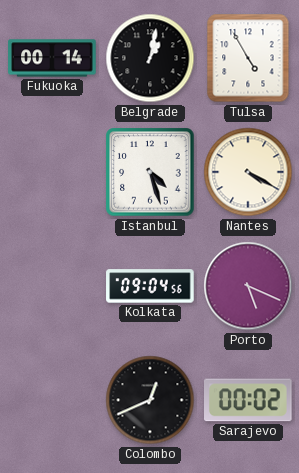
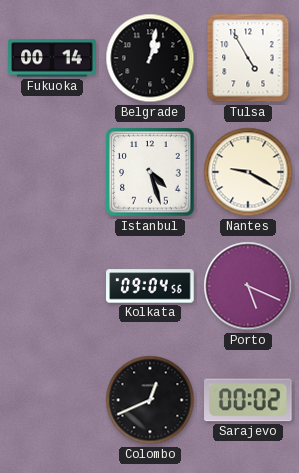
Nantes: 4:20 -> 9:20
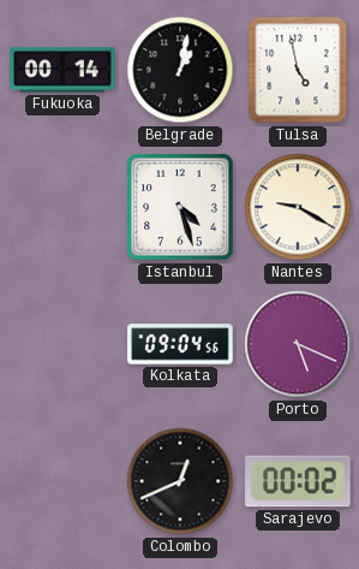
Tulsa: 4:55 -> 4:58
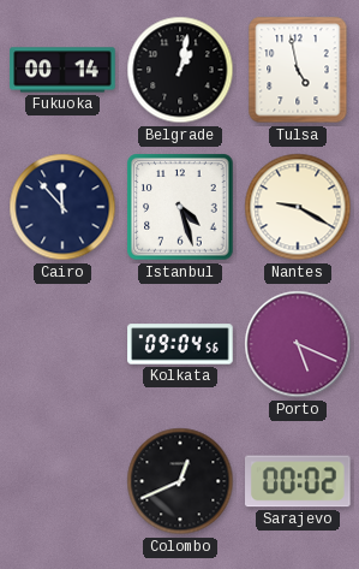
Cairo: none -> 11:53
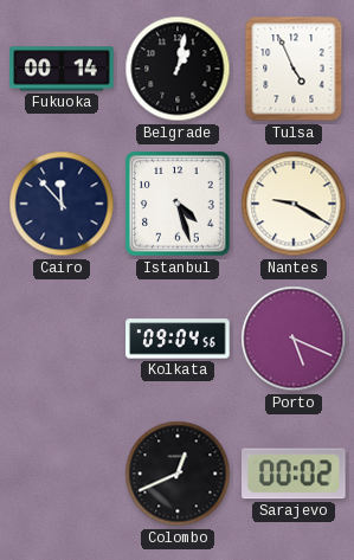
Tulsa: 4:58 -> 4:56
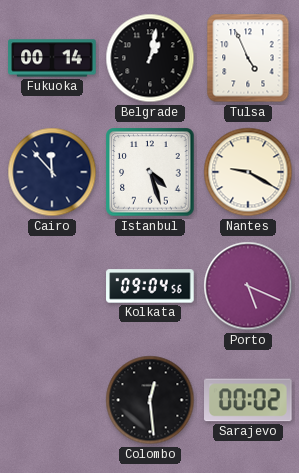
Colombo: 12:41 -> 12:29
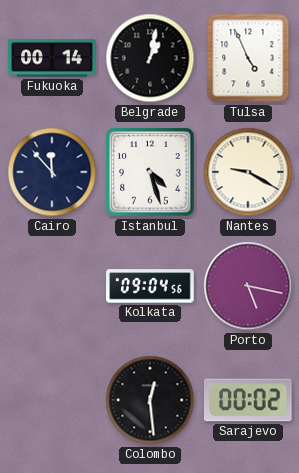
Porto: 5:19 -> 5:17
